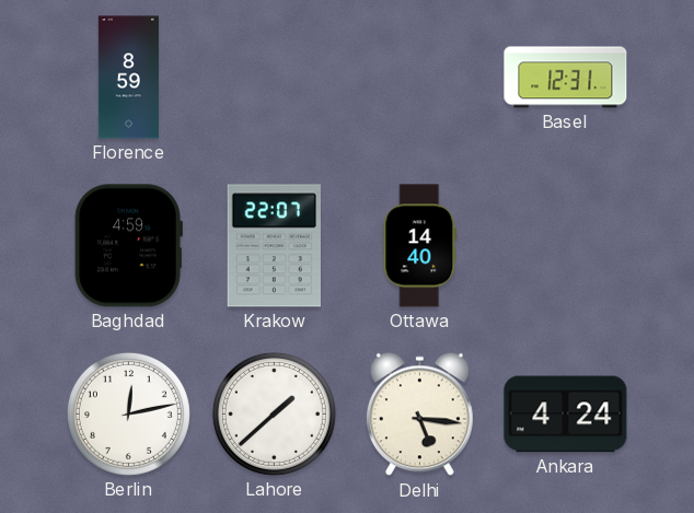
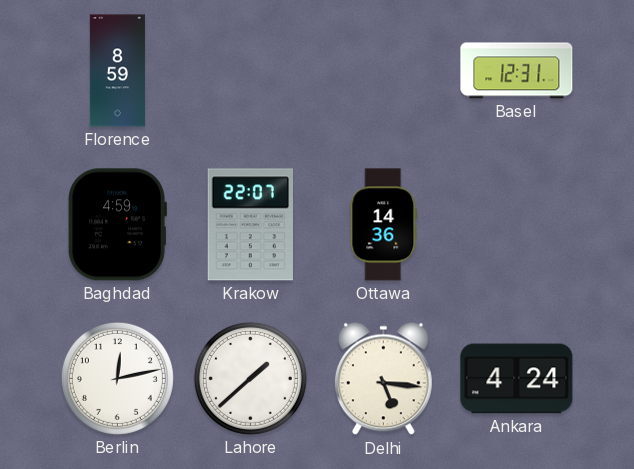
Ottawa: 14:40 -> 14:36
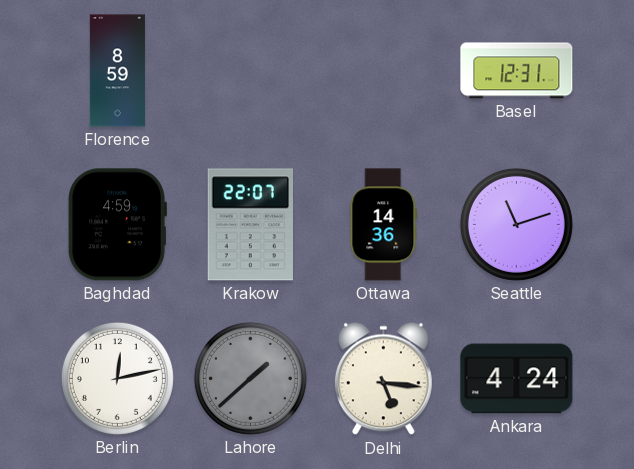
Seattle: none -> 11:12
Lahore dial: white -> grey
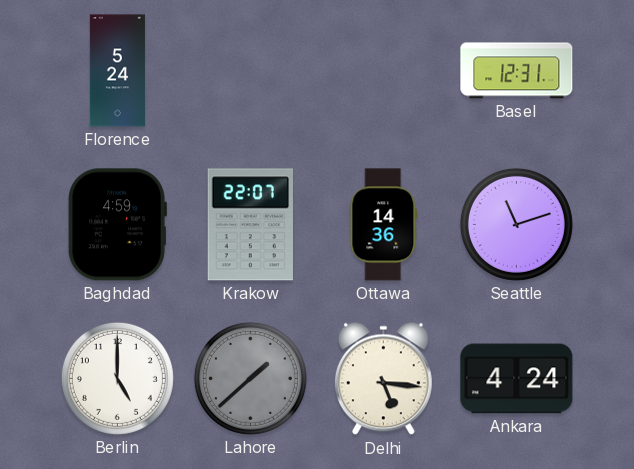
Florence: 8:59 -> 5:24
Berlin: 12:13 -> 5:00
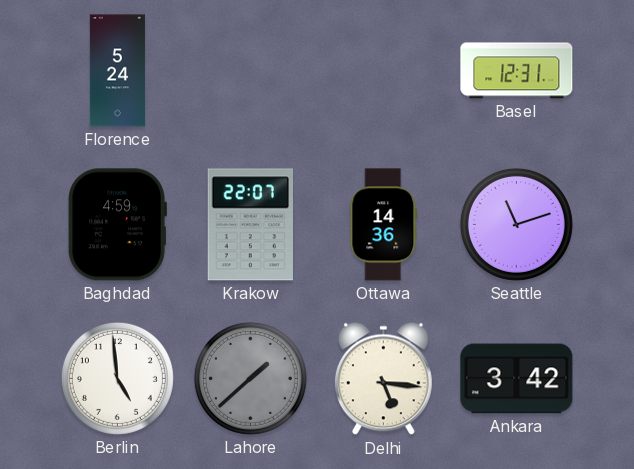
Berlin: 5:00 -> 4:59
Ankara: 4:24 -> 3:42
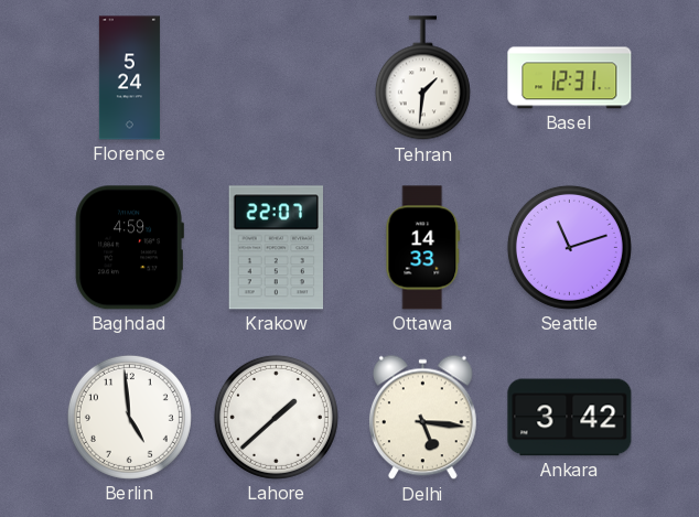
Tehran: none -> 1:31
Ottawa: 14:36 -> 14:33
Lahore dial: grey -> white
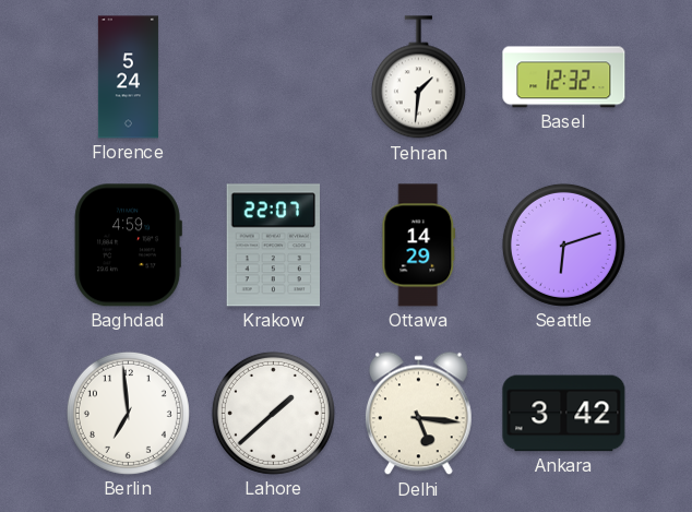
Basel: 12:31 -> 12:32
Ottawa: 14:33 -> 14:29
Seattle: 11:12 -> 6:12
Berlin: 4:59 -> 6:59
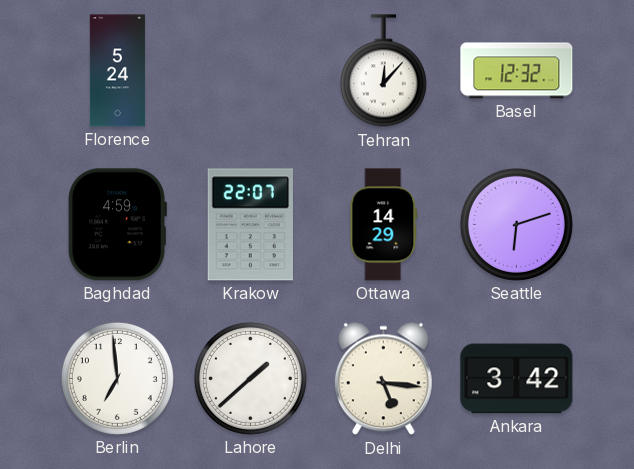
Tehran: 1:31 -> 12:07
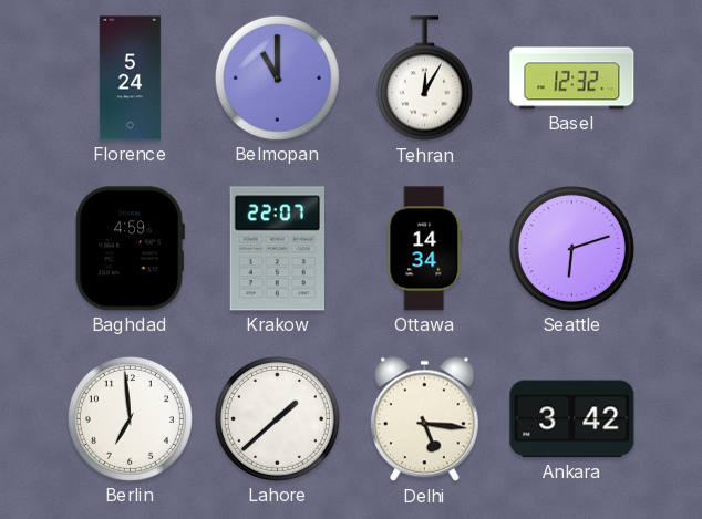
Belmopan: none -> 11:00
Tehran: 12:07 -> 12:05
Ottawa: 14:29 -> 14:34
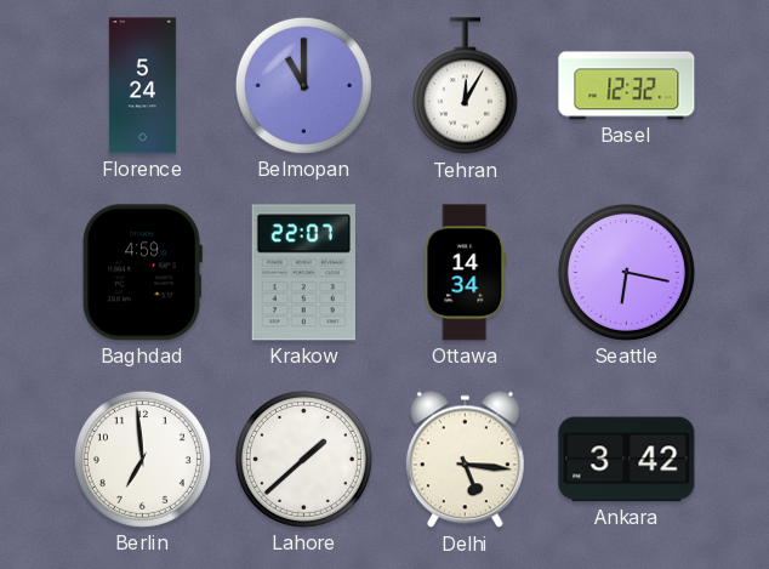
Seattle: 6:12 -> 6:17
